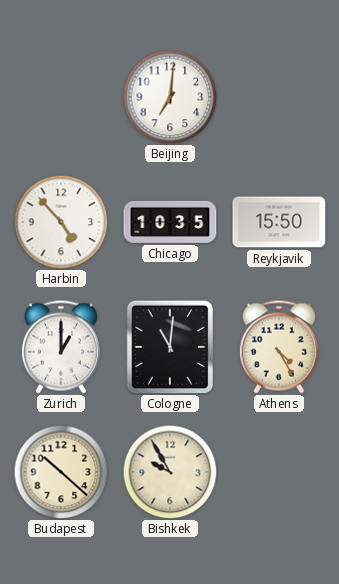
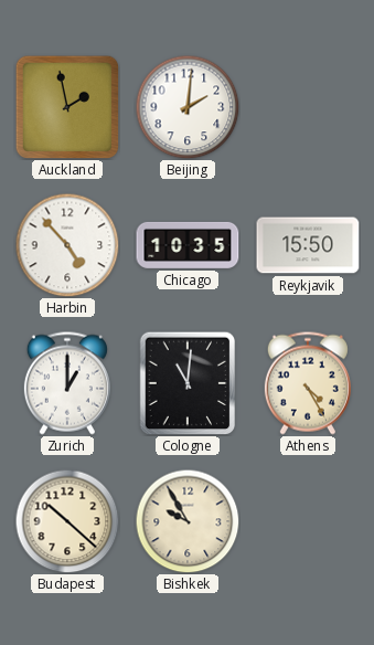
Auckland: none -> 1:58
Beijing: 7:01 -> 2:01
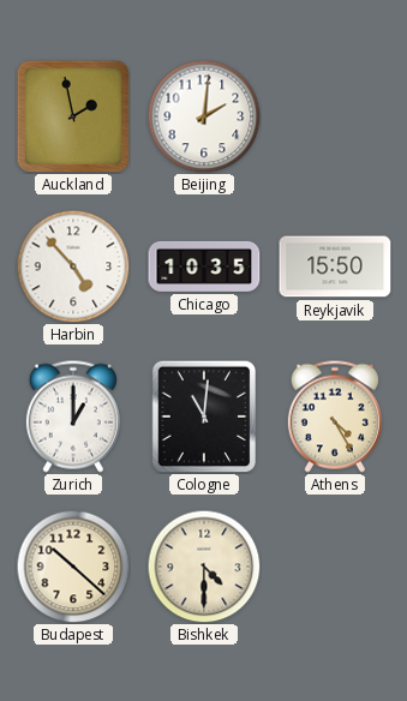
Bishkek: 9:55 -> 4:30
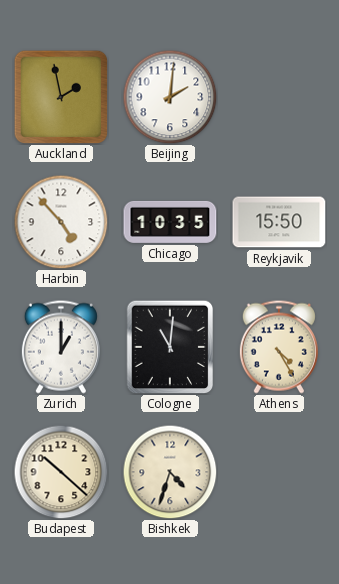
Bishkek: 4:30 -> 4:33
